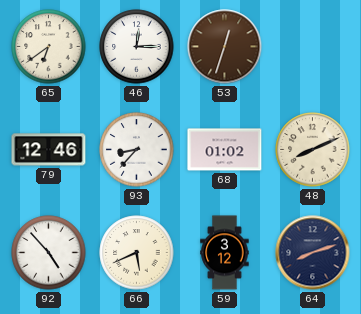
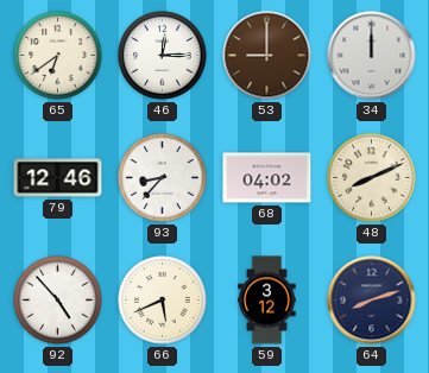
53: 12:33 -> 9:00
34: none -> 12:00
68: 01:02 -> 04:02
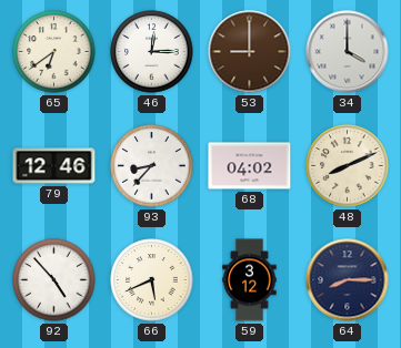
34: 12:00 -> 4:00
64: 8:12 -> 8:15
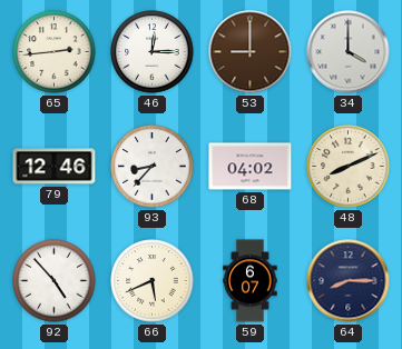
65: 6:39 -> 2:44
59: 3:12 -> 6:07
